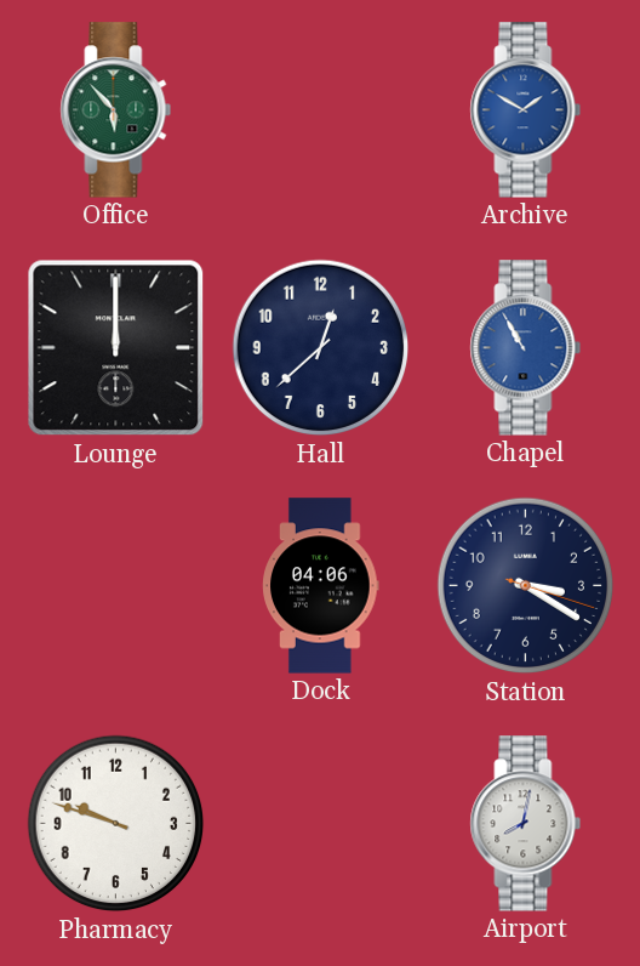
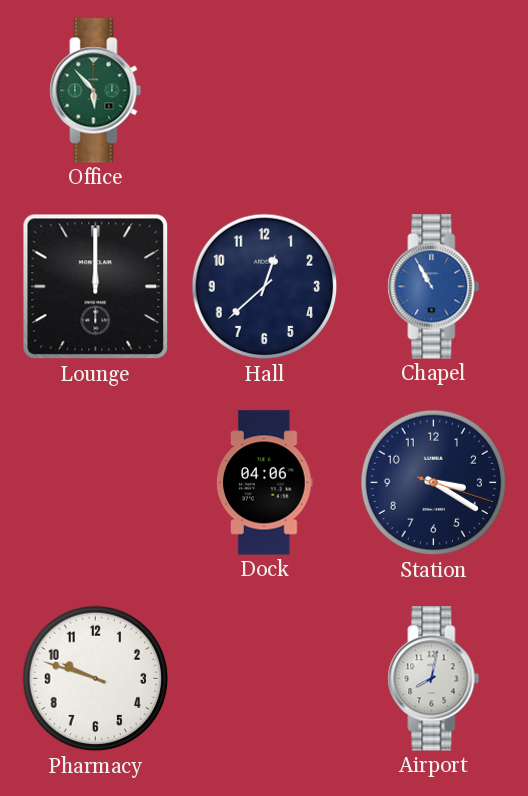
Archive: 1:50 -> none
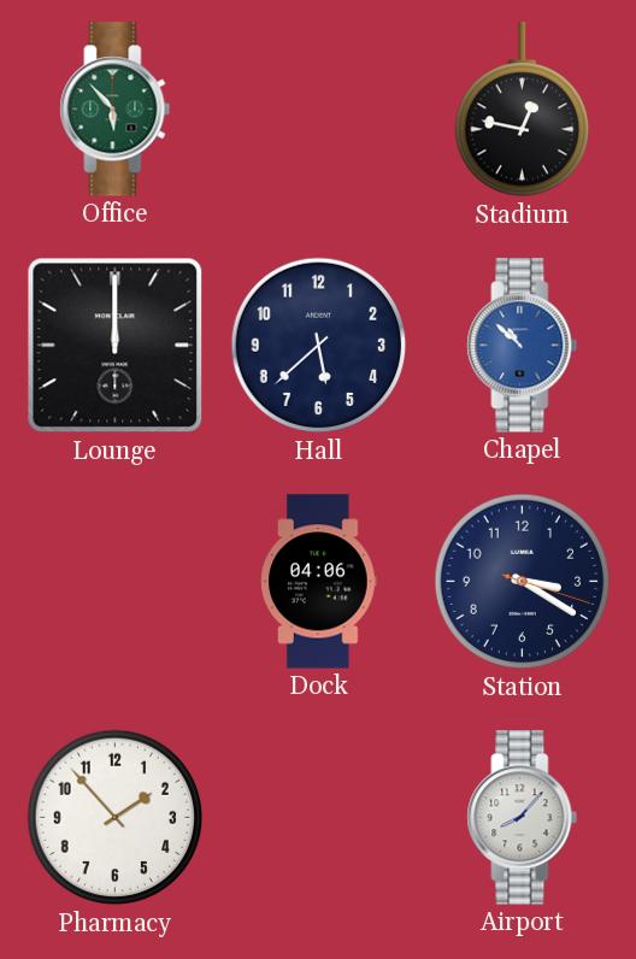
Stadium: none -> 12:47
Hall: 12:38 -> 5:38
Chapel: 10:55 -> 10:52
Pharmacy: 9:48 -> 1:53
Airport: 8:02 -> 8:07
